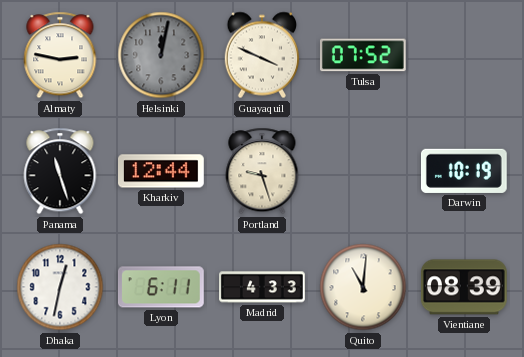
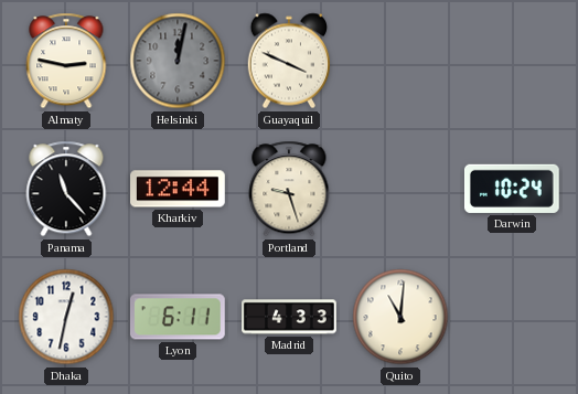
Tulsa: 07:52 -> none
Panama: 11:27 -> 11:23
Darwin: 10:19 -> 10:24
Vientiane: 08:39 -> none
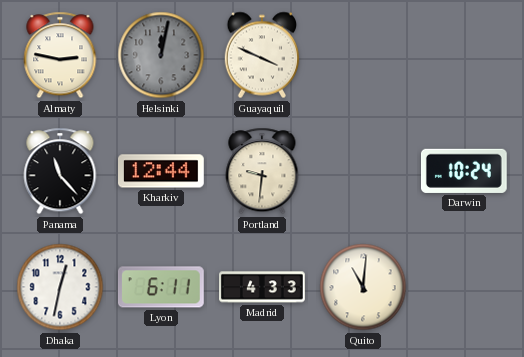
Portland: 9:27 -> 9:31
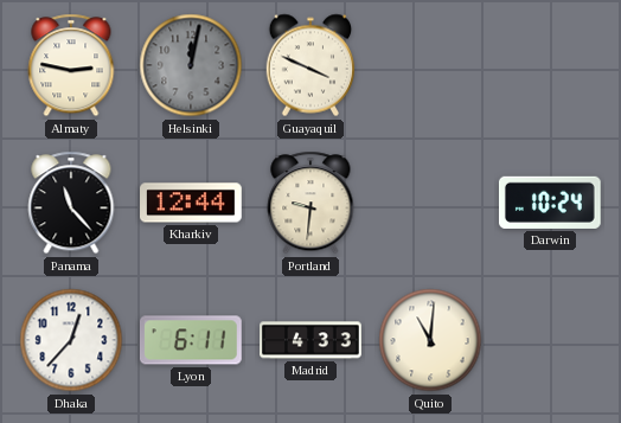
Dhaka: 12:32 -> 12:37
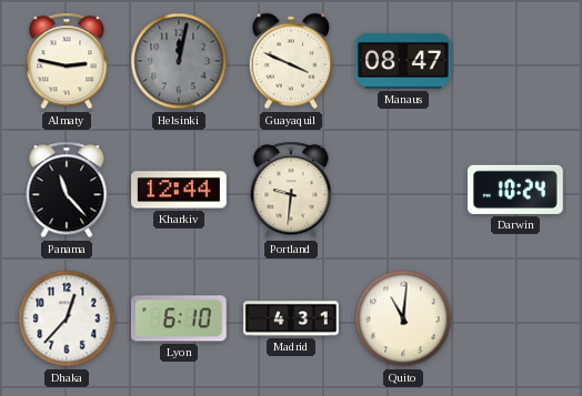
Manaus: none -> 08:47
Lyon: 6:11 -> 6:10
Madrid: 4:33 -> 4:31
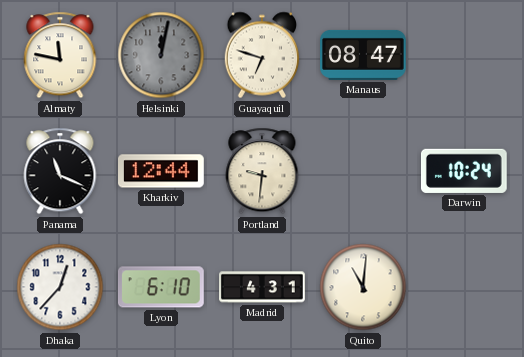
Almaty: 2:47 -> 11:47
Guayaquil: 3:49 -> 6:48
Panama: 11:23 -> 11:19
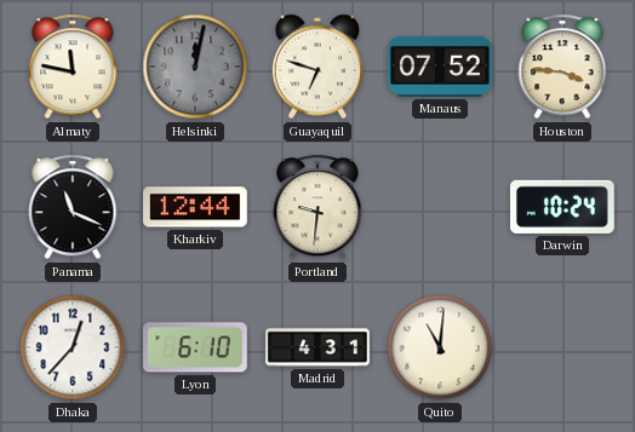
Manaus: 08:47 -> 07:52
Houston: none -> 3:46
